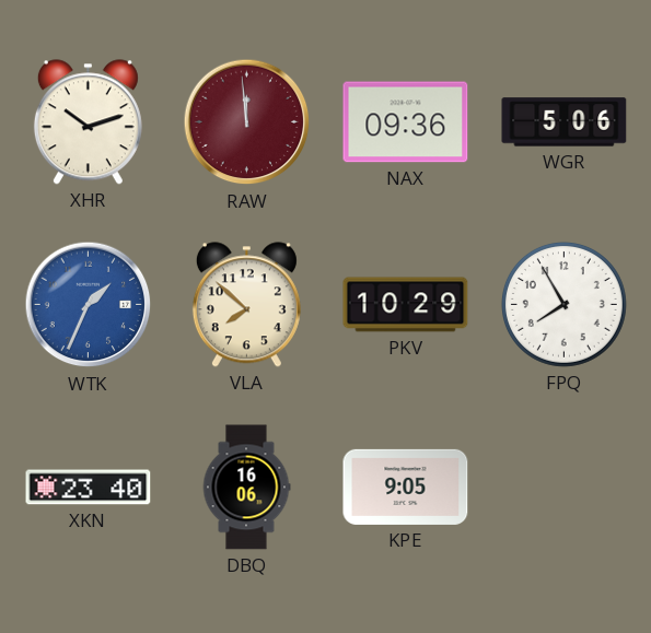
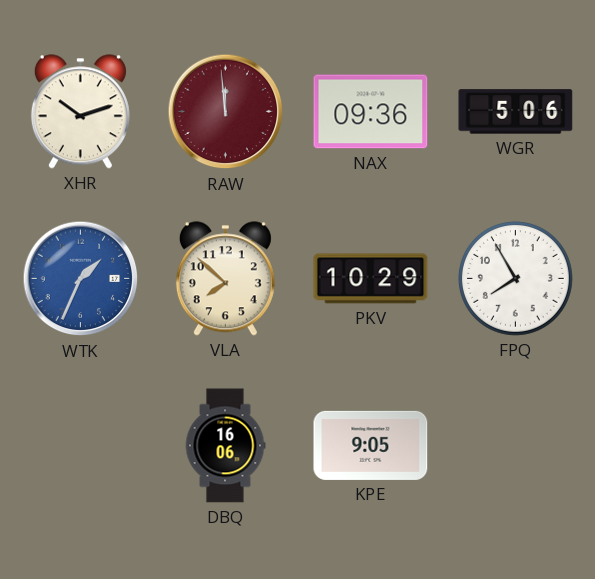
XKN: 23:40 -> none
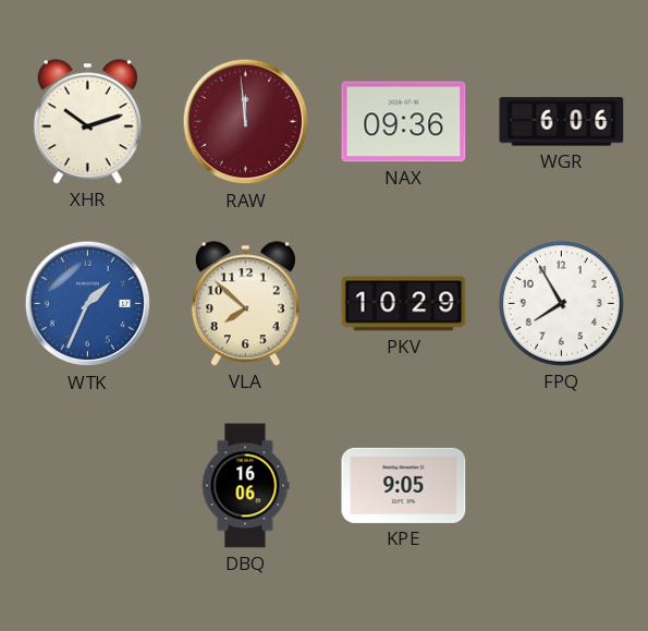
WGR: 5:06 -> 6:06
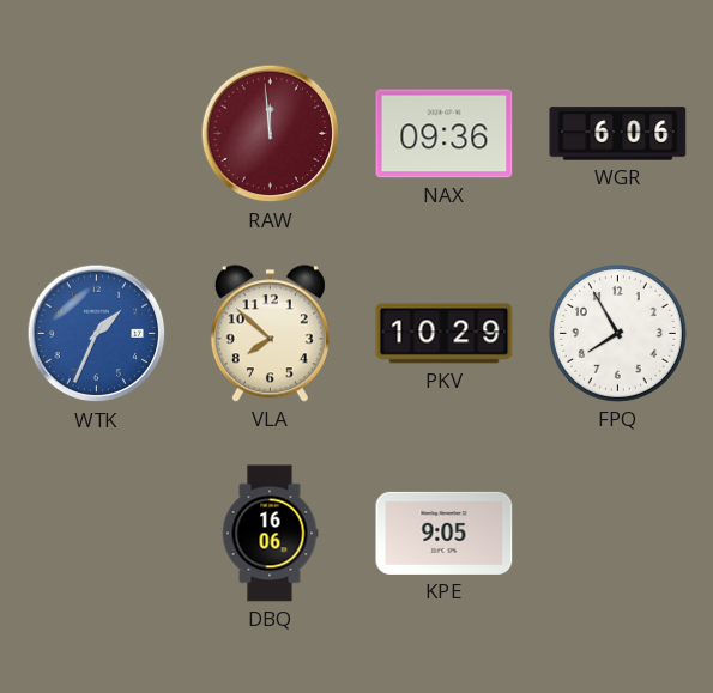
XHR: 10:12 -> none
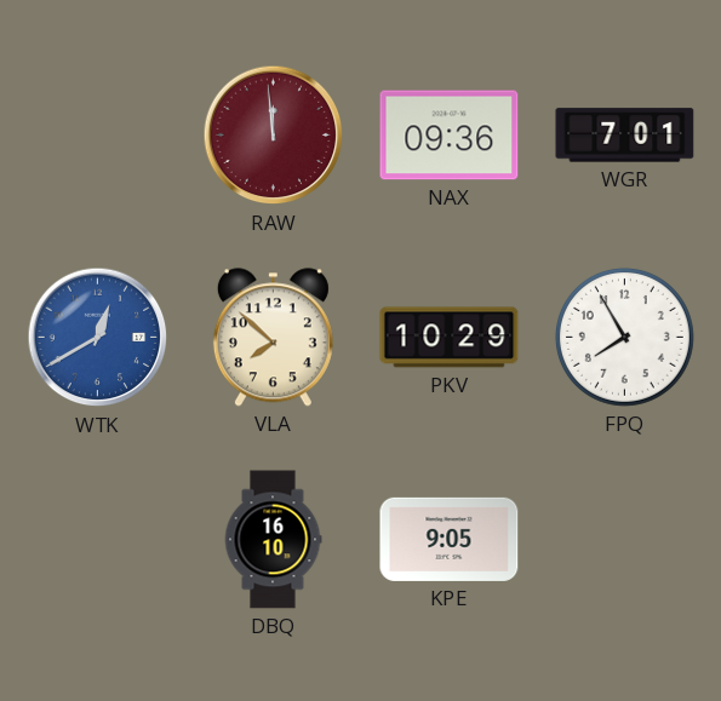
WGR: 6:06 -> 7:01
WTK: 1:34 -> 12:40
DBQ: 16:06 -> 16:10
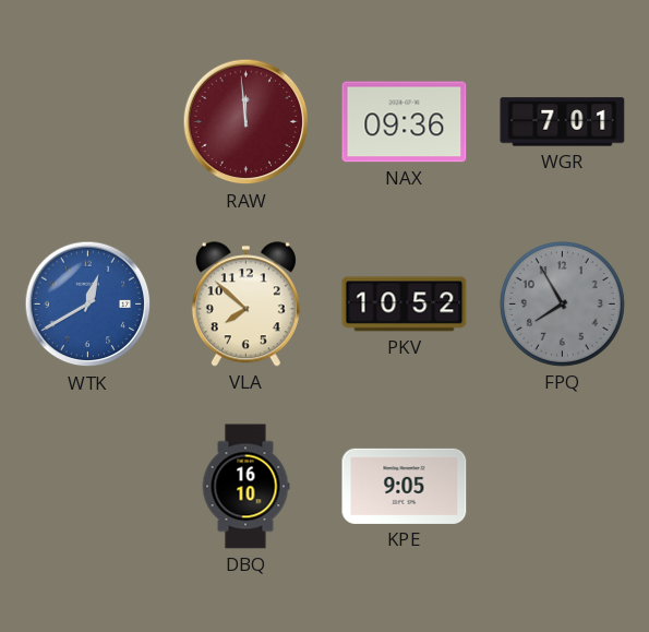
PKV: 10:29 -> 10:52
FPQ dial: white -> grey
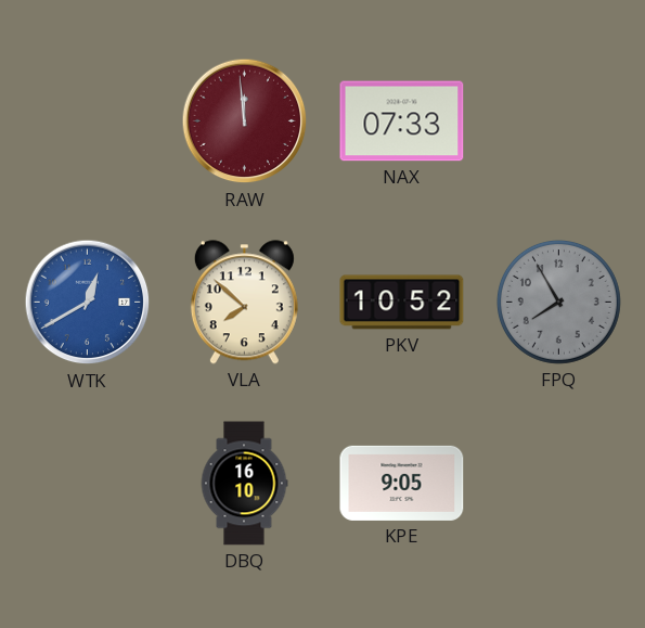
NAX: 09:36 -> 07:33
WGR: 7:01 -> none
